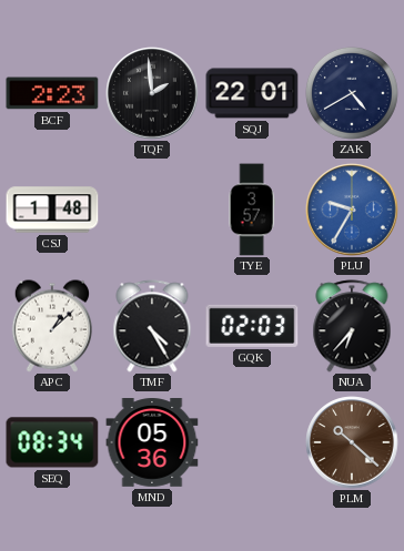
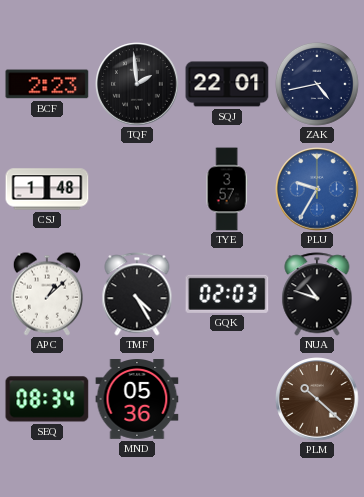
ZAK: 4:40 -> 4:43
NUA: 6:37 -> 10:48
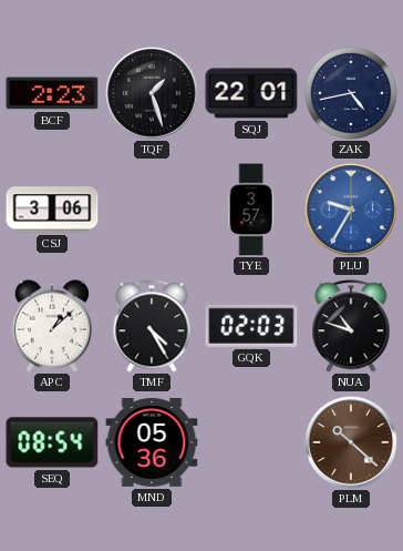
TQF: 1:59 -> 1:27
CSJ: 1:48 -> 3:06
SEQ: 08:34 -> 08:54
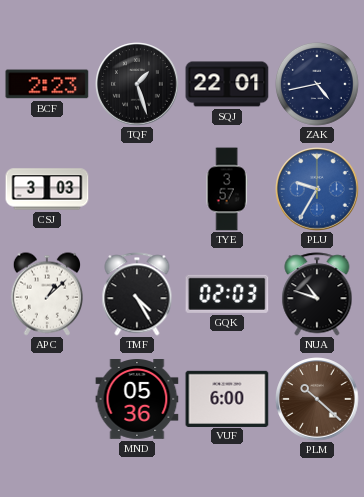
CSJ: 3:06 -> 3:03
SEQ: 08:54 -> none
VUF: none -> 6:00
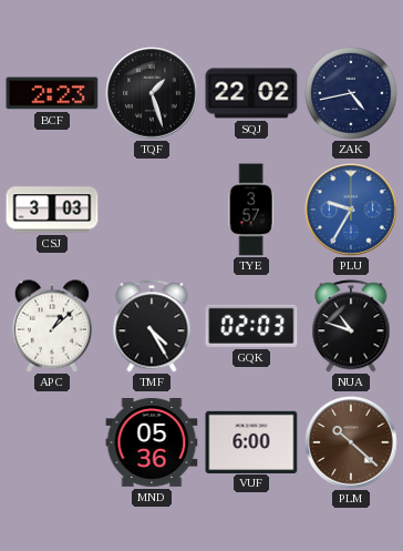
SQJ: 22:01 -> 22:02
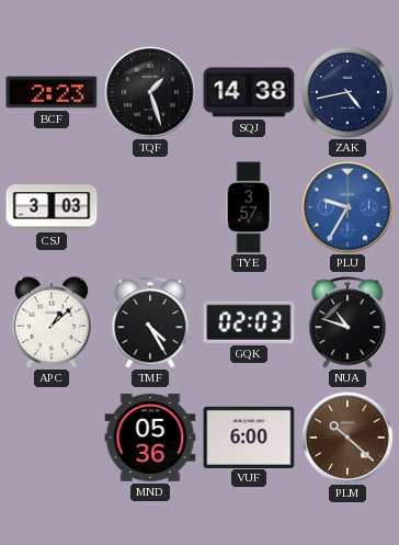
SQJ: 22:02 -> 14:38
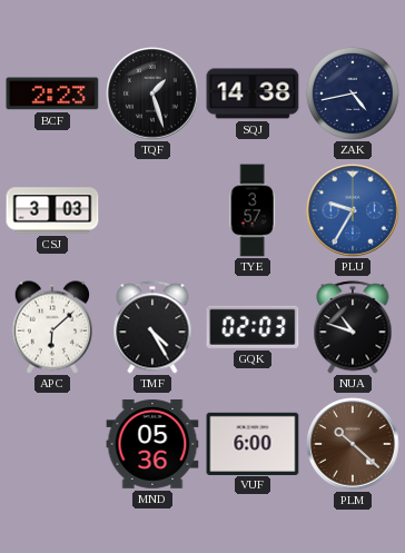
APC: 1:08 -> 6:08
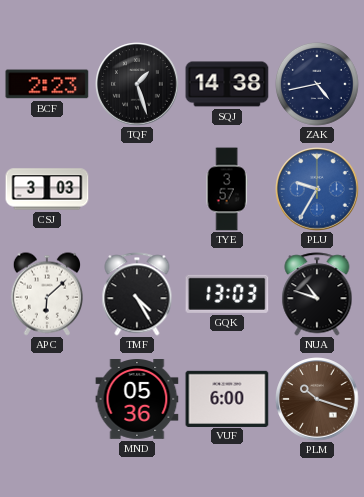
GQK: 02:03 -> 13:03
PLM: 10:22 -> 10:18
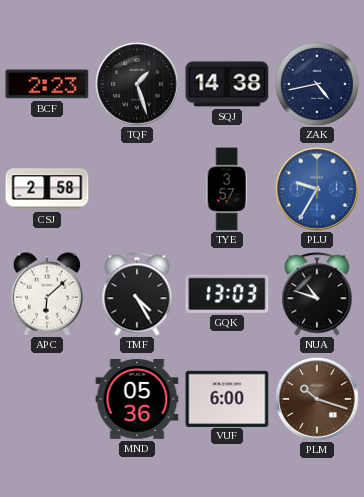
CSJ: 3:03 -> 2:58
